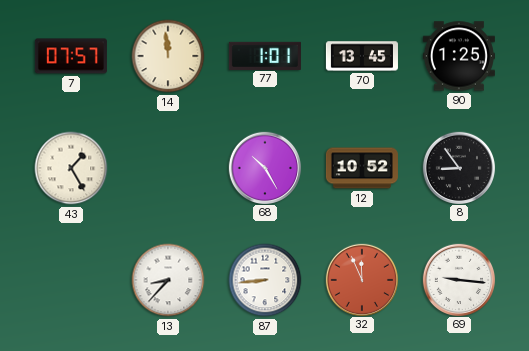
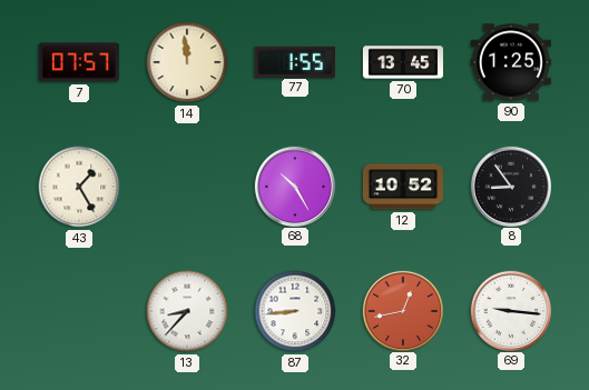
77: 1:01 -> 1:55
32: 11:56 -> 12:43
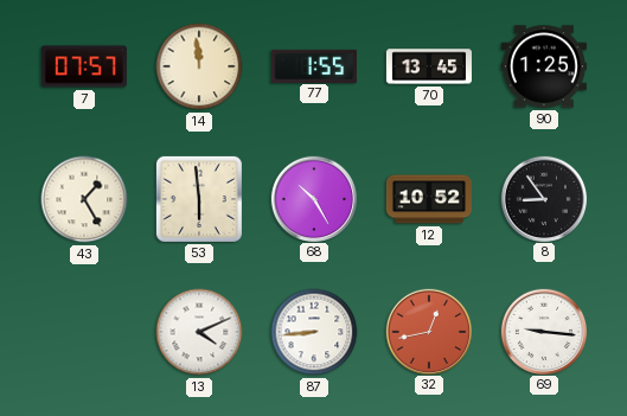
53: none -> 5:59
13: 8:37 -> 4:11
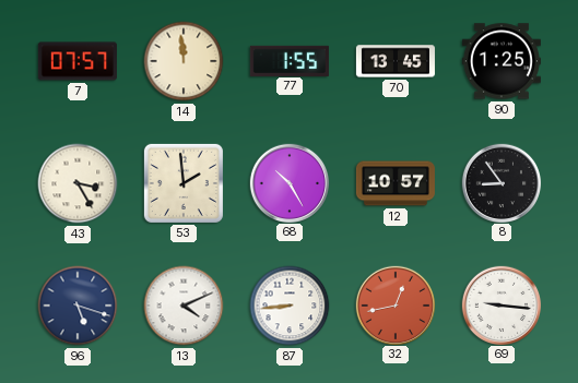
43: 1:25 -> 3:25
53: 5:59 -> 1:59
12: 10:52 -> 10:57
96: none -> 5:18
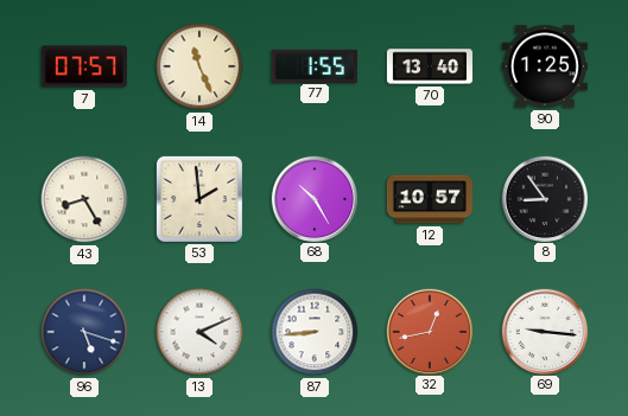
14: 11:59 -> 11:26
70: 13:45 -> 13:40
43: 3:25 -> 8:25
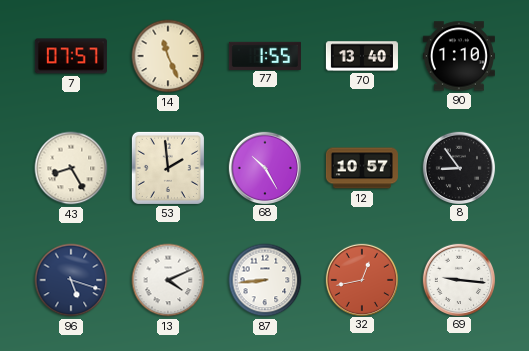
90: 1:25 -> 1:10
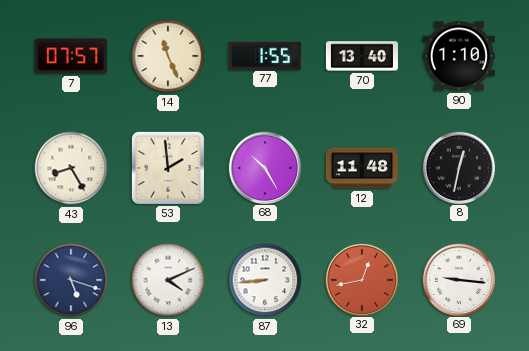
12: 10:57 -> 11:48
8: 8:54 -> 12:32
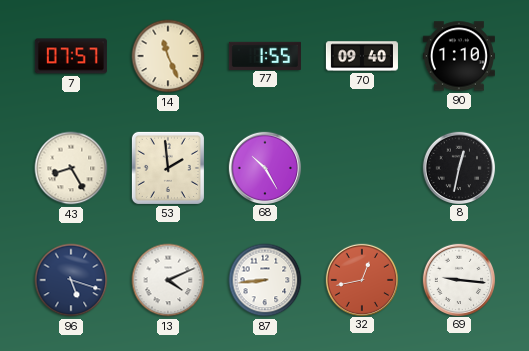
70: 13:40 -> 09:40
12: 11:48 -> none
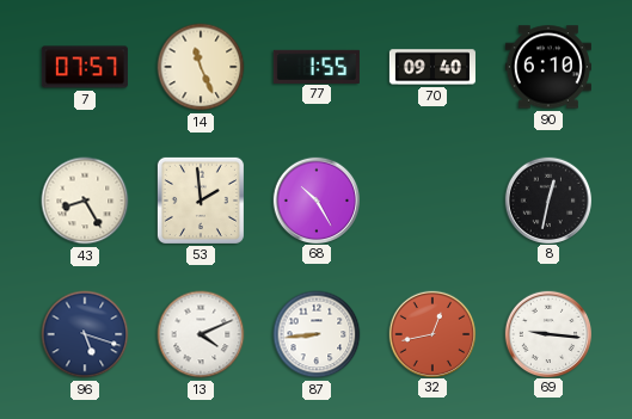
90: 1:10 -> 6:10
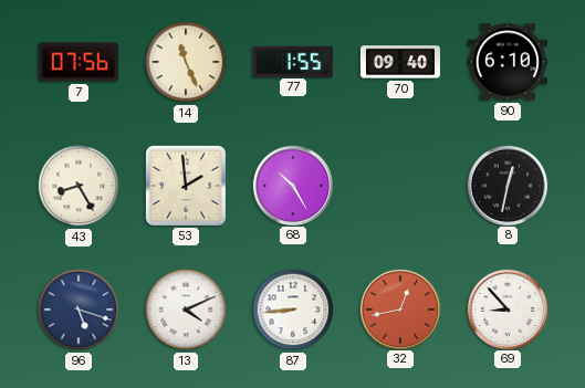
7: 07:57 -> 07:56
69: 9:16 -> 8:53
